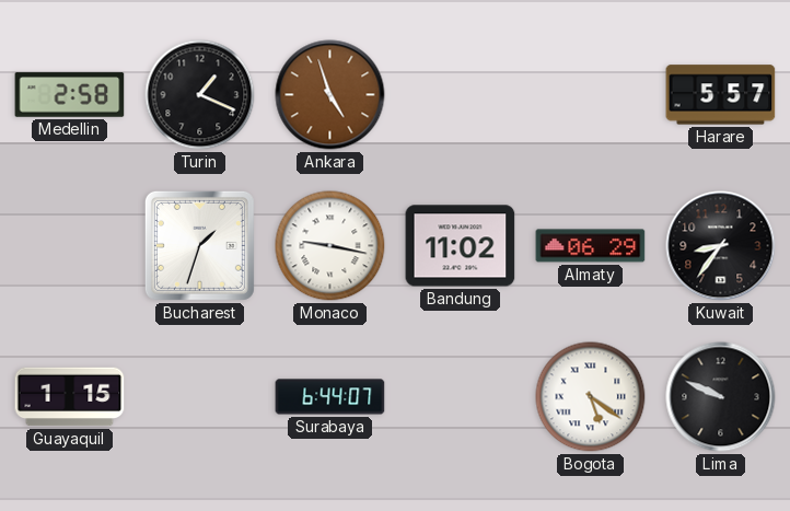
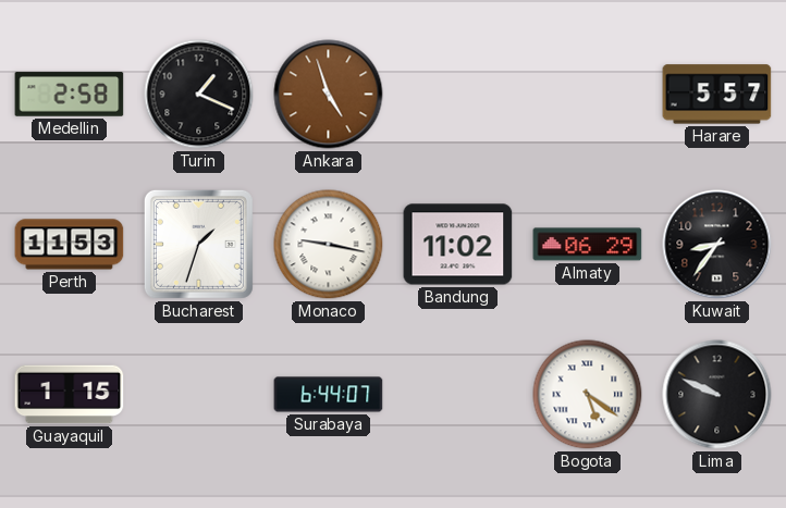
Perth: none -> 11:53
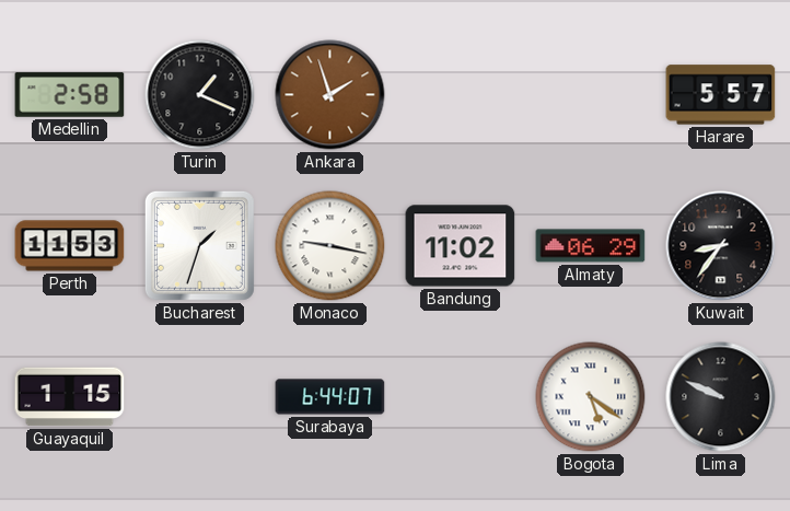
Ankara: 4:57 -> 1:57
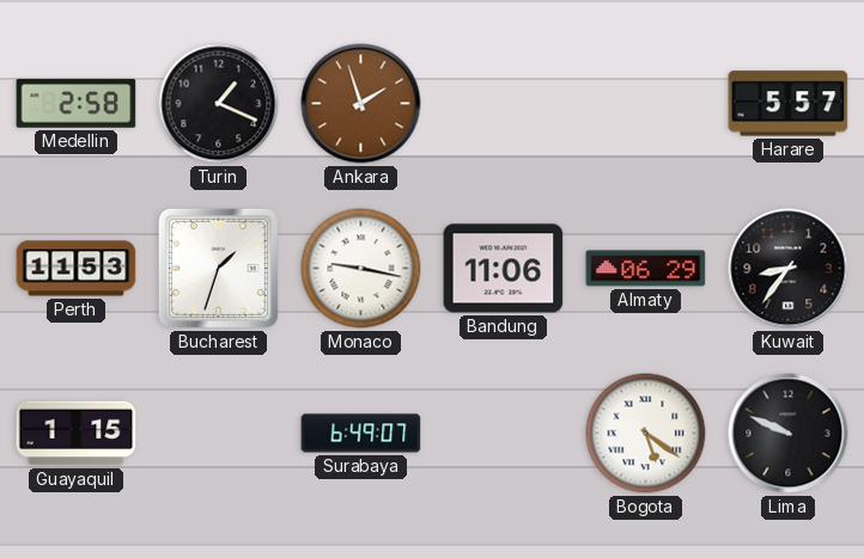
Bandung: 11:02 -> 11:06
Surabaya: 6:44 -> 6:49
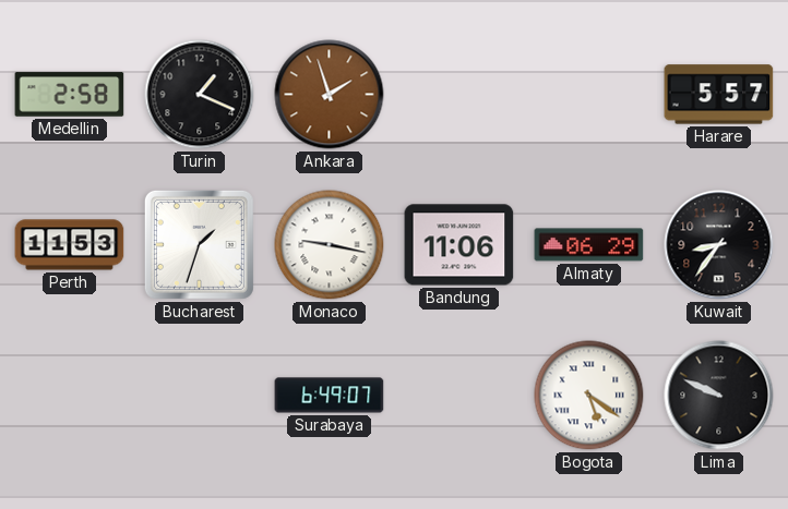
Guayaquil: 1:15 -> none
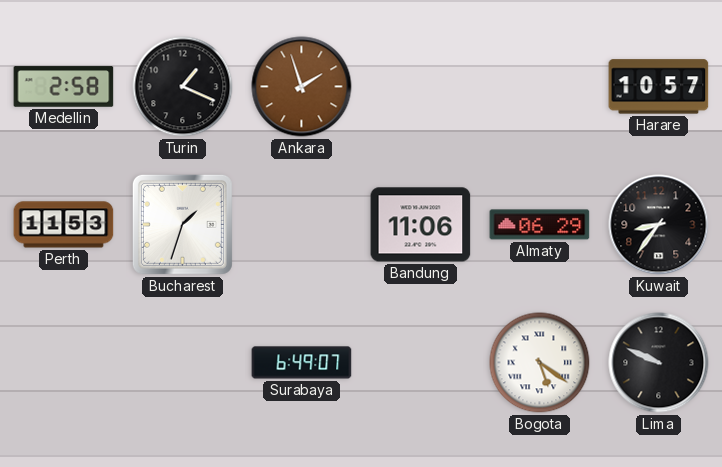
Harare: 5:57 -> 10:57
Monaco: 9:17 -> none
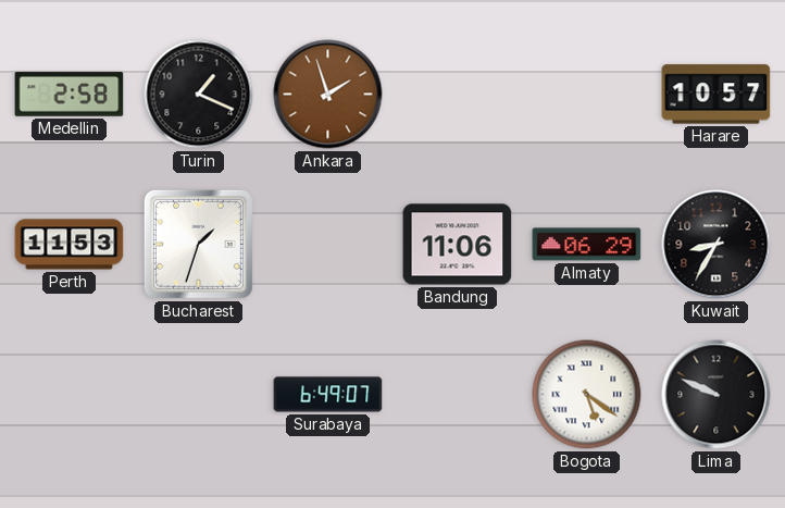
Kuwait: 8:36 -> 8:35
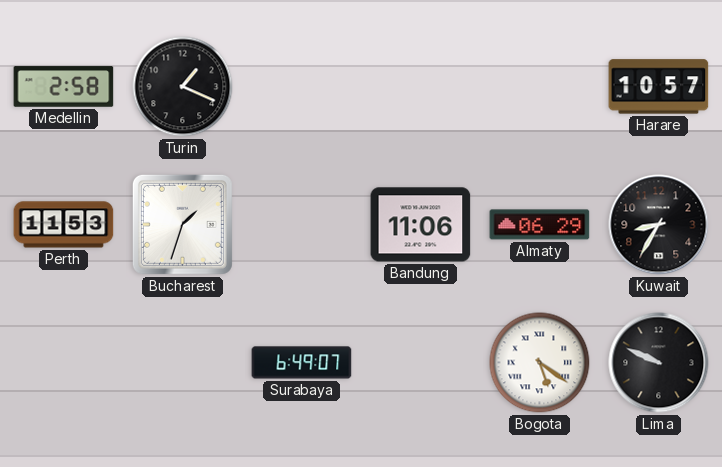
Ankara: 1:57 -> none
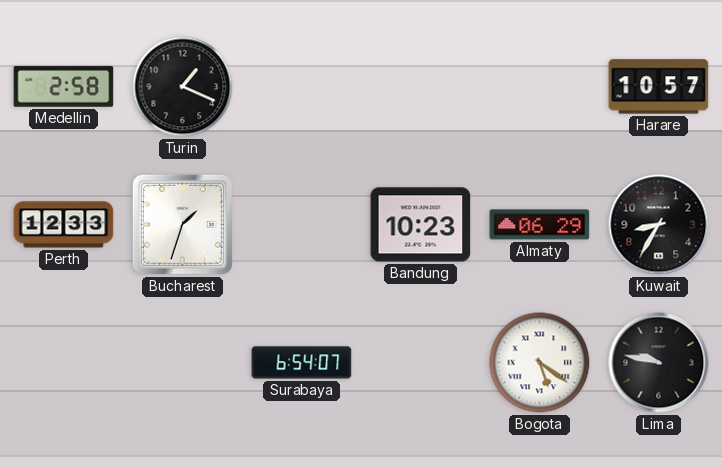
Perth: 11:53 -> 12:33
Bandung: 11:06 -> 10:23
Surabaya: 6:49 -> 6:54
Lima: 9:49 -> 9:47
